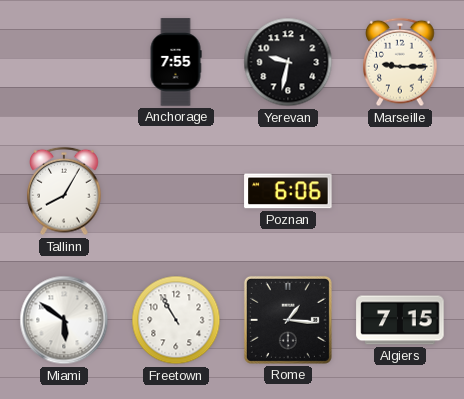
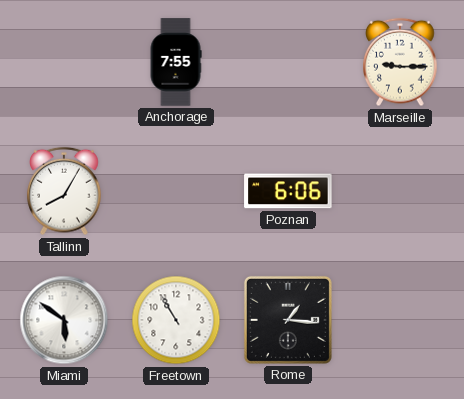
Yerevan: 9:32 -> none
Algiers: 7:15 -> none
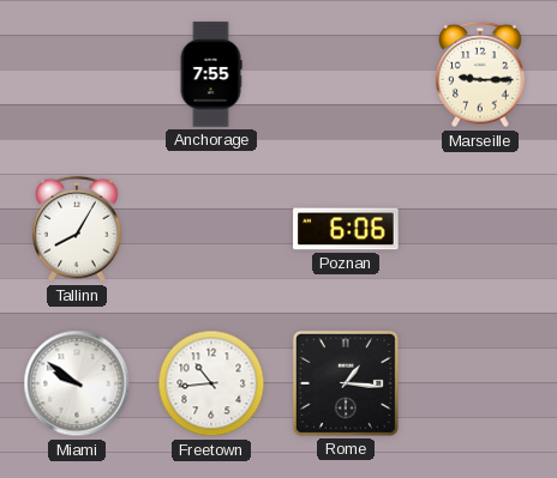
Miami: 5:51 -> 9:51
Freetown: 10:55 -> 10:44
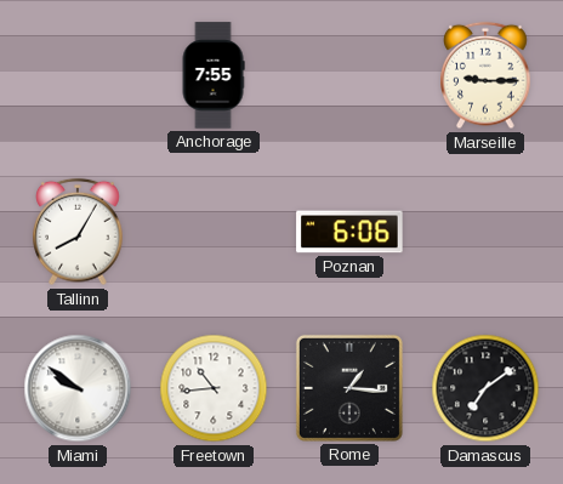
Damascus: none -> 7:09
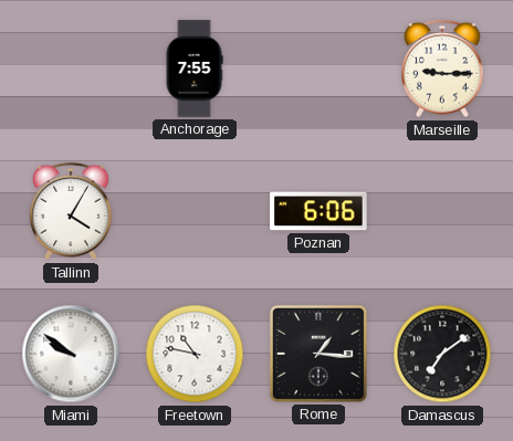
Tallinn: 8:05 -> 4:05
Freetown: 10:44 -> 10:47
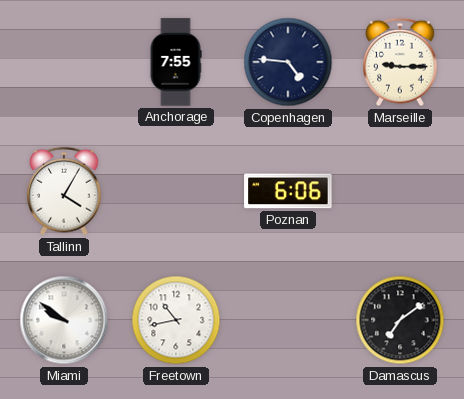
Copenhagen: none -> 4:46
Freetown: 10:47 -> 10:43
Rome: 1:16 -> none
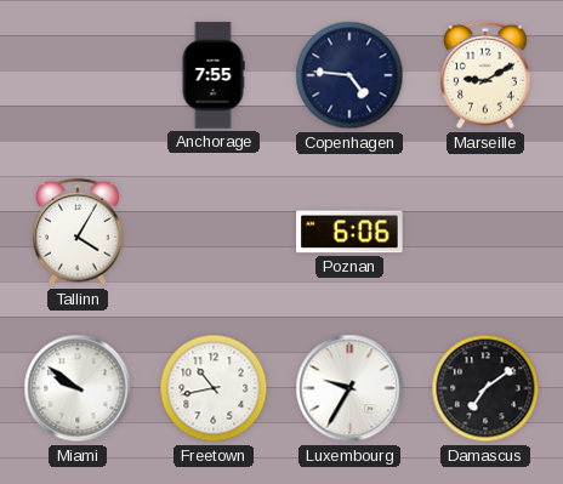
Marseille: 9:15 -> 9:10
Luxembourg: none -> 9:35
